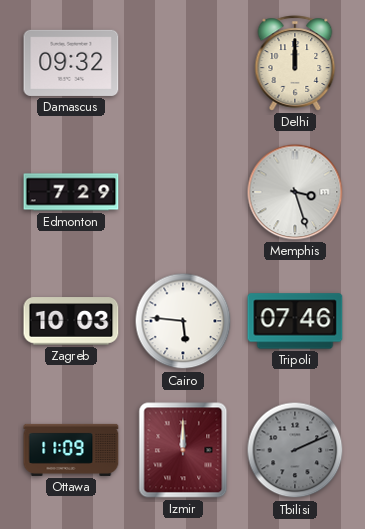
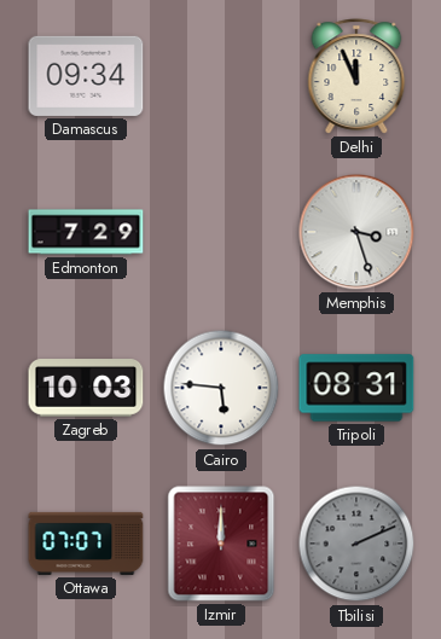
Damascus: 09:32 -> 09:34
Delhi: 12:00 -> 11:56
Tripoli: 07:46 -> 08:31
Ottawa: 11:09 -> 07:07
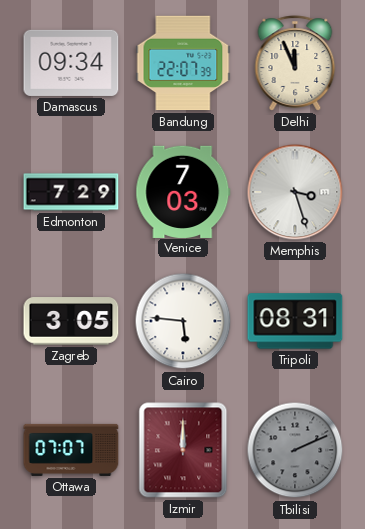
Bandung: none -> 22:07
Venice: none -> 7:03
Zagreb: 10:03 -> 3:05
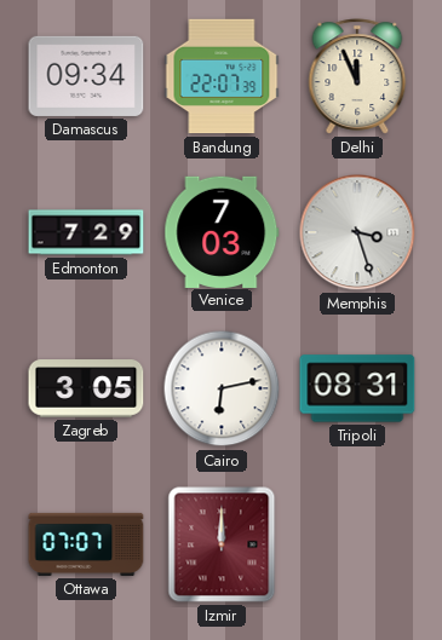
Cairo: 5:46 -> 6:13
Tbilisi: 2:11 -> none
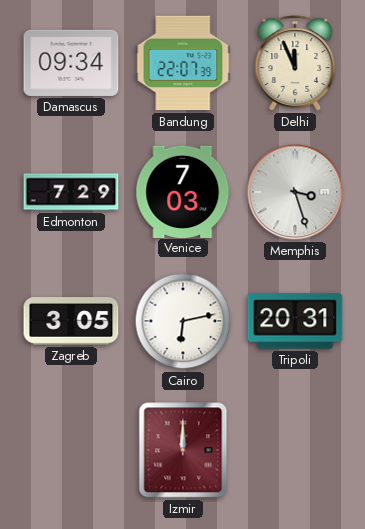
Tripoli: 08:31 -> 20:31
Ottawa: 07:07 -> none
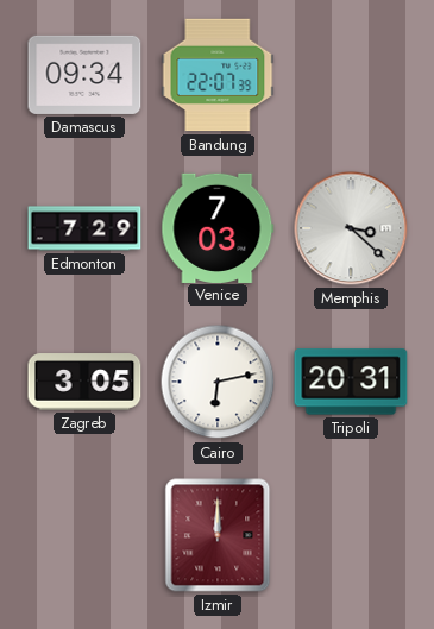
Delhi: 11:56 -> none
Memphis: 3:27 -> 3:22
